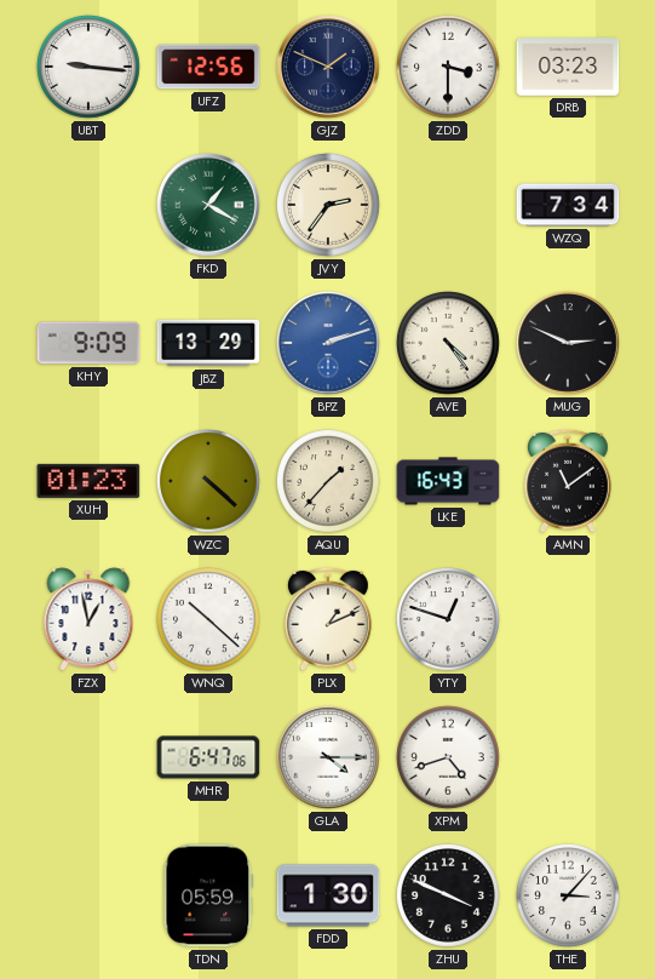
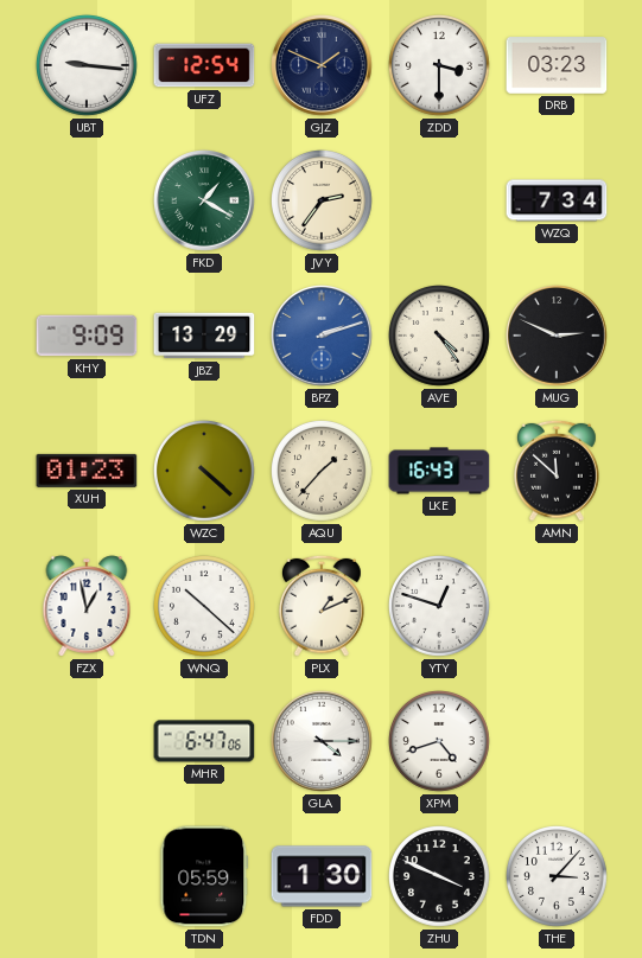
UFZ: 12:56 -> 12:54
AMN: 11:09 -> 11:52
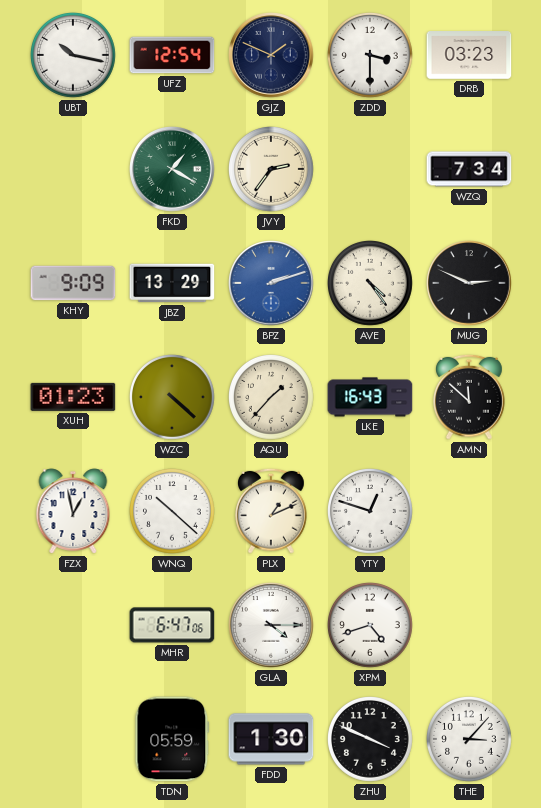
UBT: 9:16 -> 10:17
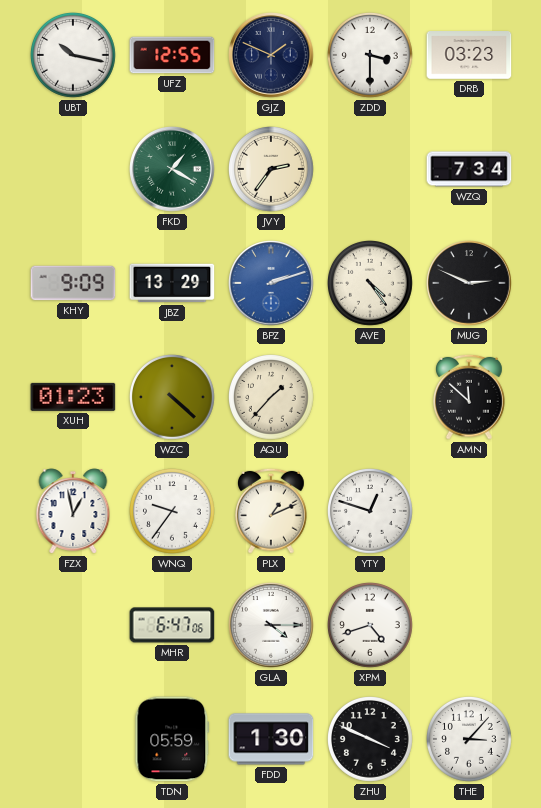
UFZ: 12:54 -> 12:55
LKE: 16:43 -> none
WNQ: 10:22 -> 9:36
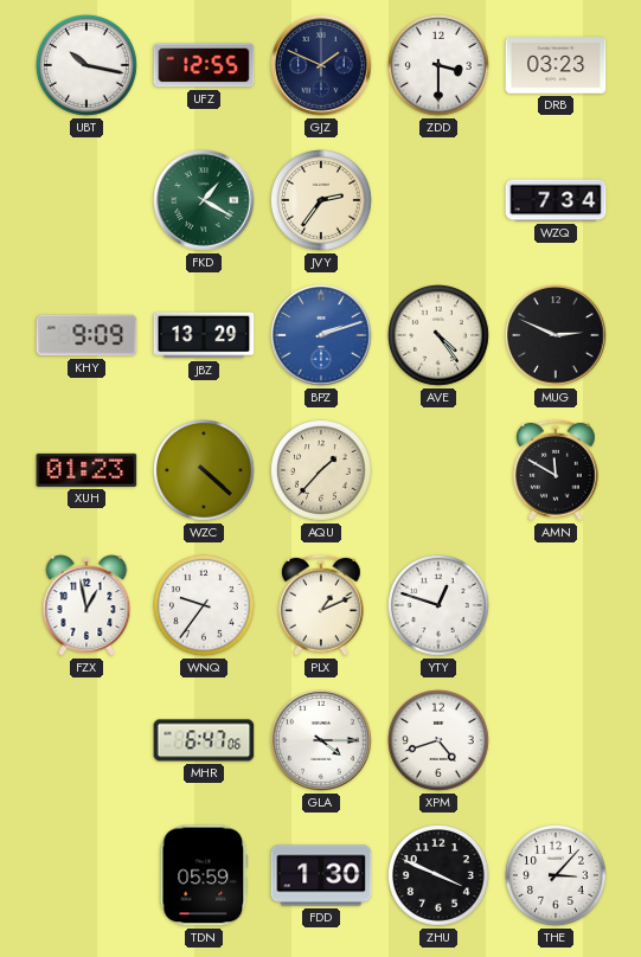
AMN: 11:52 -> 11:50
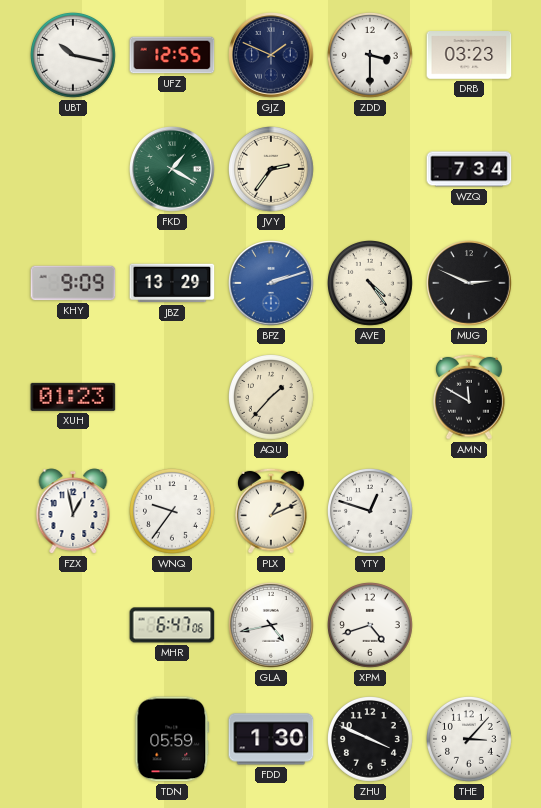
WZC: 4:22 -> none
GLA: 4:15 -> 4:43
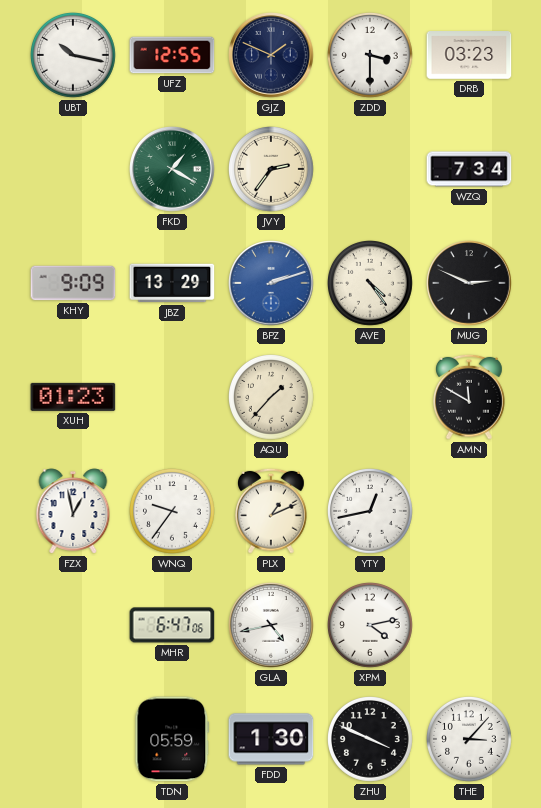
YTY: 12:48 -> 12:43
XPM: 4:42 -> 4:13
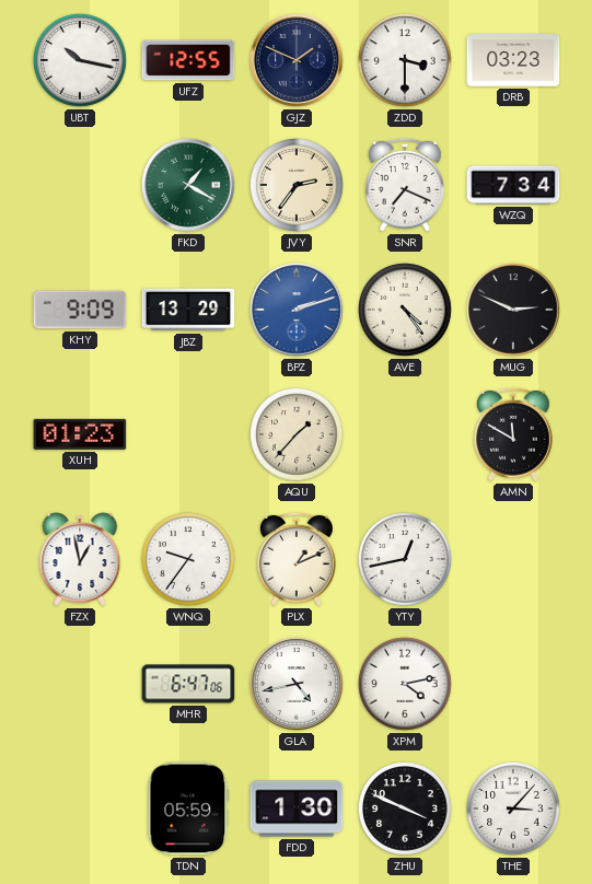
SNR: none -> 7:19
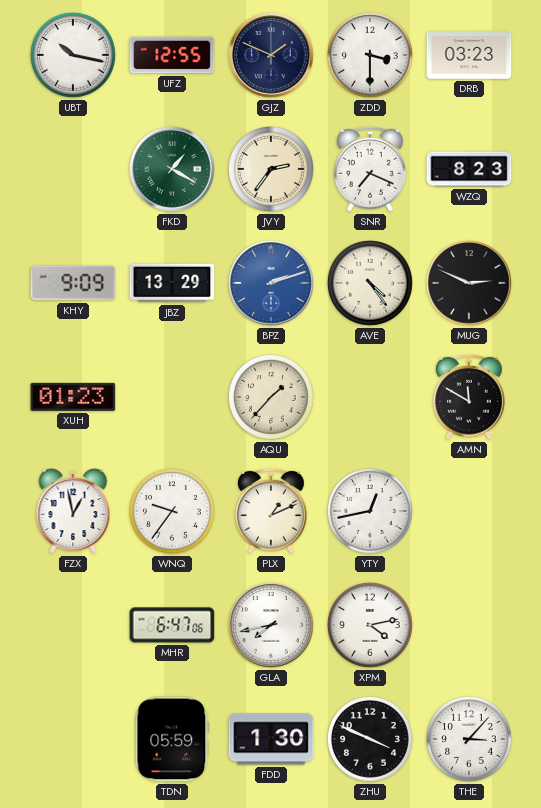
WZQ: 7:34 -> 8:23
GLA: 4:43 -> 7:43
